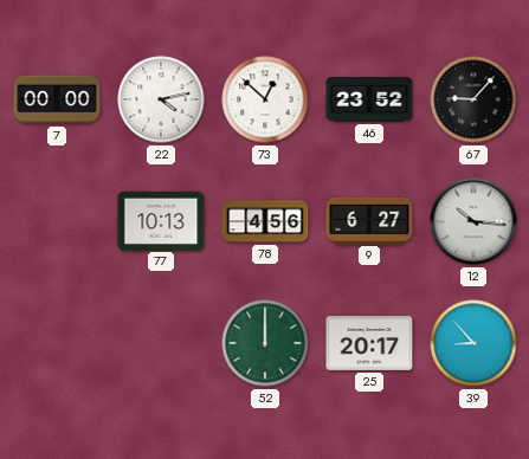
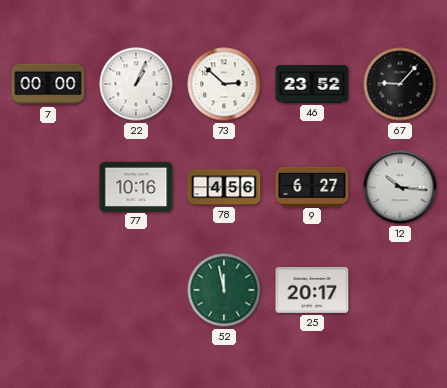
22: 4:13 -> 1:04
73: 12:52 -> 2:52
77: 10:13 -> 10:16
52: 12:00 -> 11:58
39: 8:53 -> none
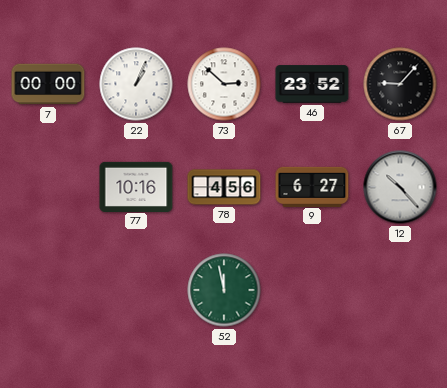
12: 10:16 -> 10:23
25: 20:17 -> none
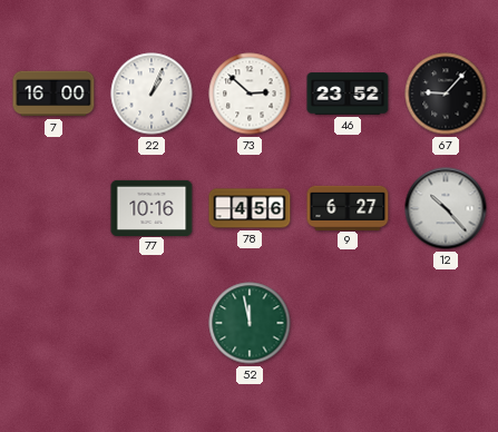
7: 00:00 -> 16:00
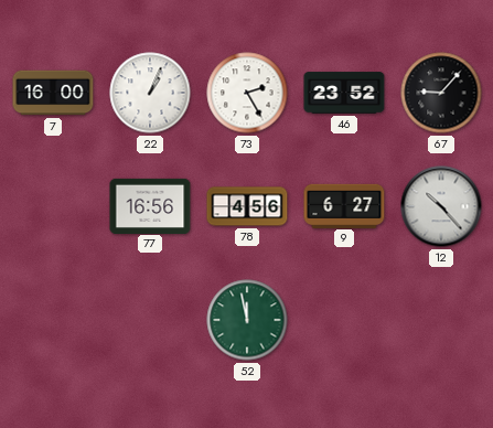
73: 2:52 -> 2:25
77: 10:16 -> 16:56
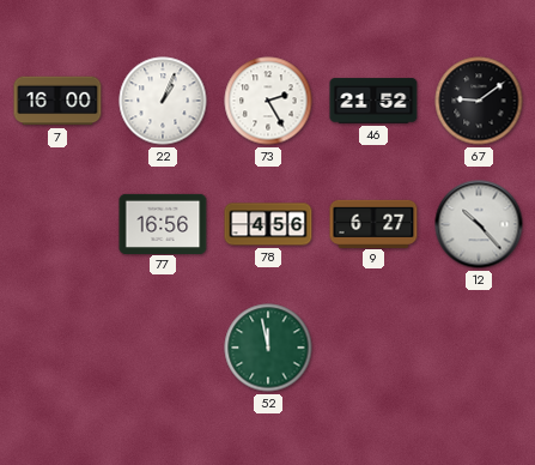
46: 23:52 -> 21:52
67: 9:07 -> 9:09
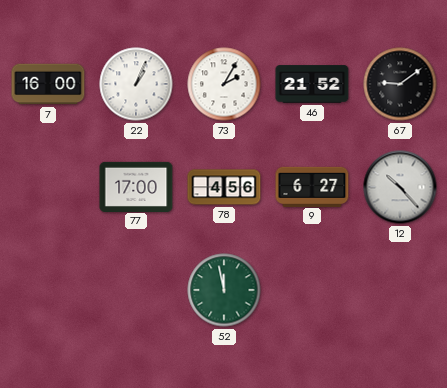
73: 2:25 -> 2:05
77: 16:56 -> 17:00
